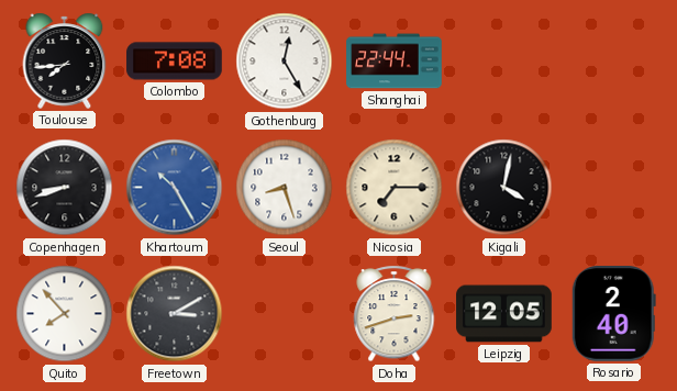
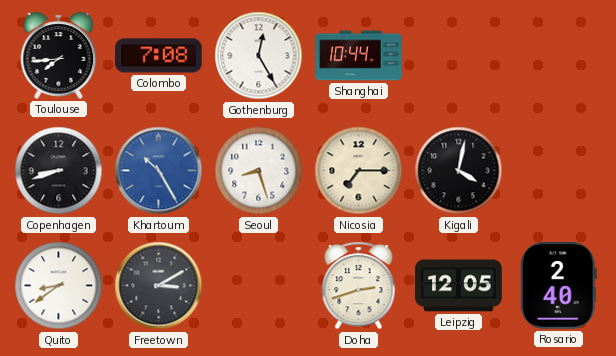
Shanghai: 22:44 -> 10:44
Quito: 7:53 -> 8:39
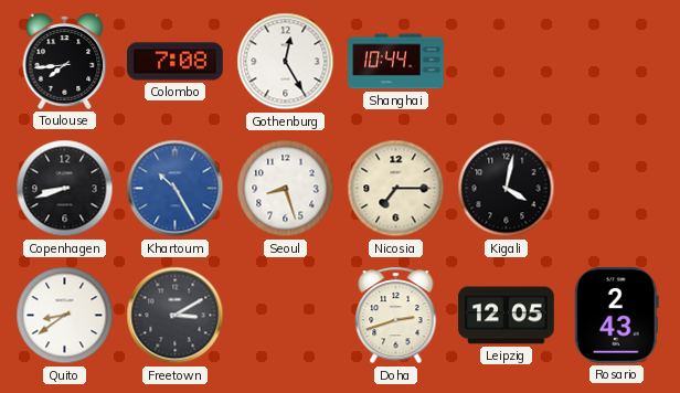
Rosario: 2:40 -> 2:43
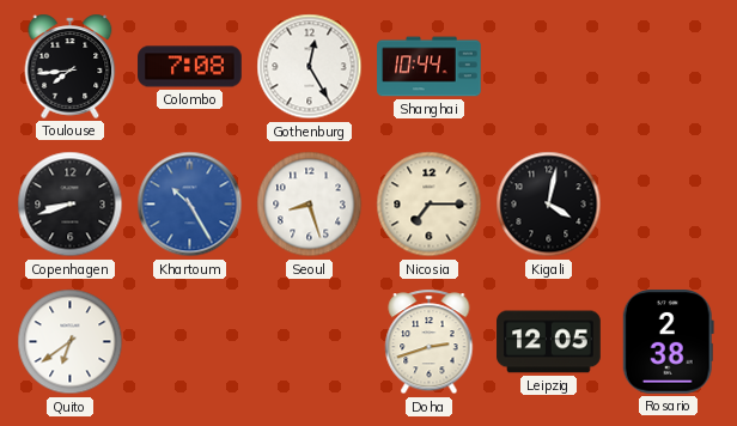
Quito: 8:39 -> 6:39
Freetown: 3:10 -> none
Rosario: 2:43 -> 2:38
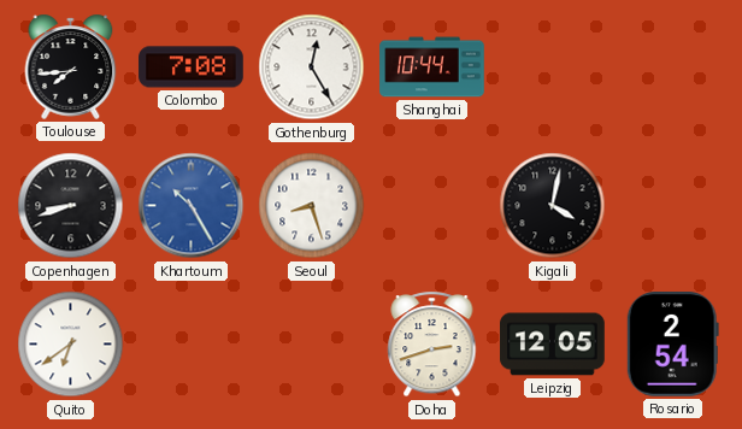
Nicosia: 7:15 -> none
Rosario: 2:38 -> 2:54
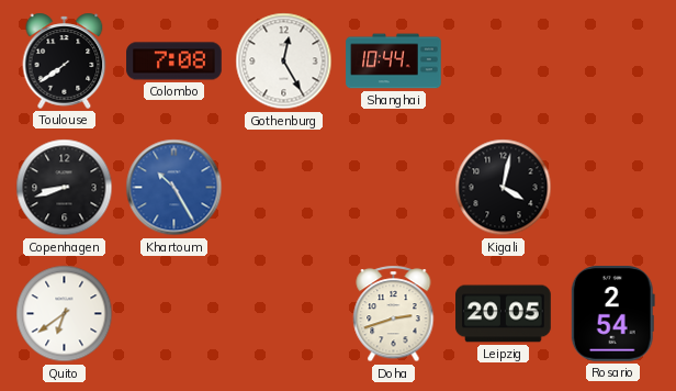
Toulouse: 7:44 -> 7:39
Seoul: 8:27 -> none
Leipzig: 12:05 -> 20:05
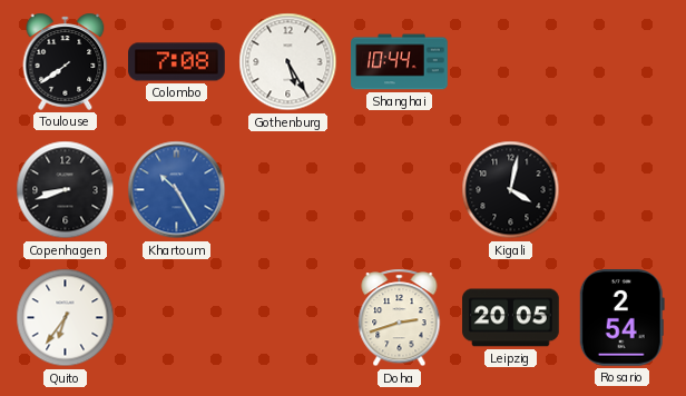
Gothenburg: 12:25 -> 5:25
Quito: 6:39 -> 6:36
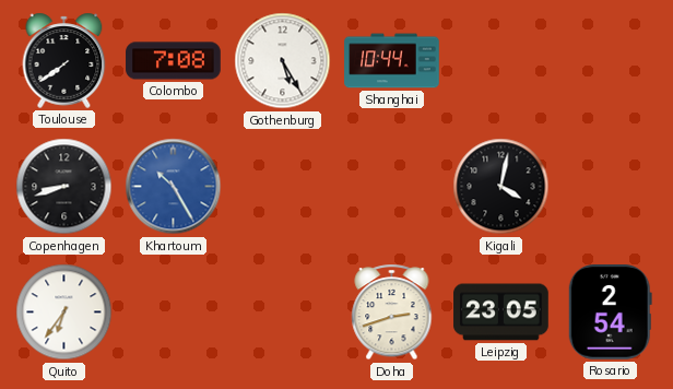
Leipzig: 20:05 -> 23:05
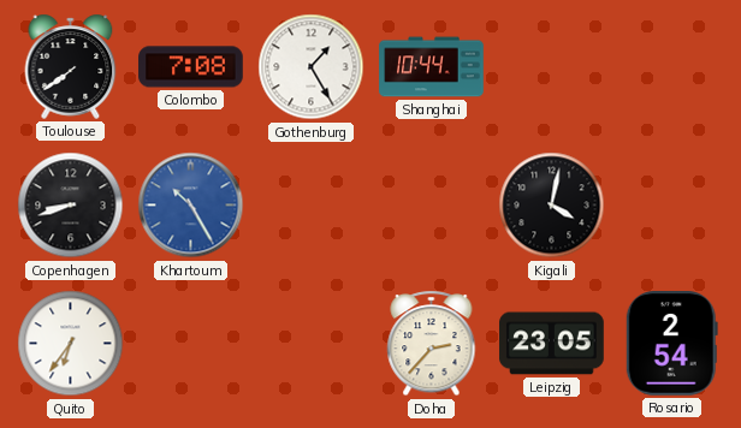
Gothenburg: 5:25 -> 1:25
Doha: 2:42 -> 2:37
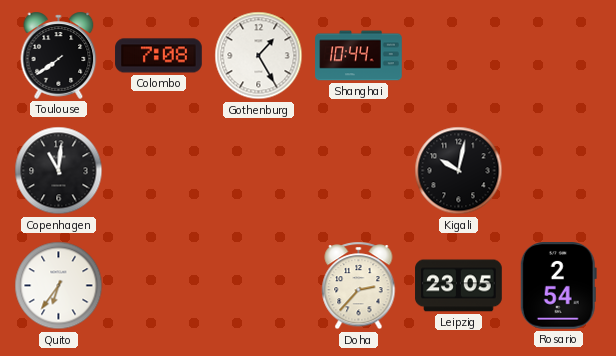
Copenhagen: 8:42 -> 11:01
Khartoum: 10:25 -> none
Kigali: 4:02 -> 10:02
